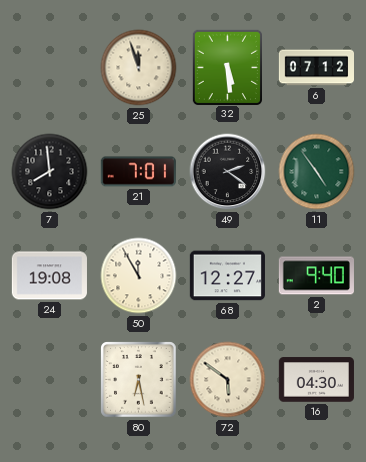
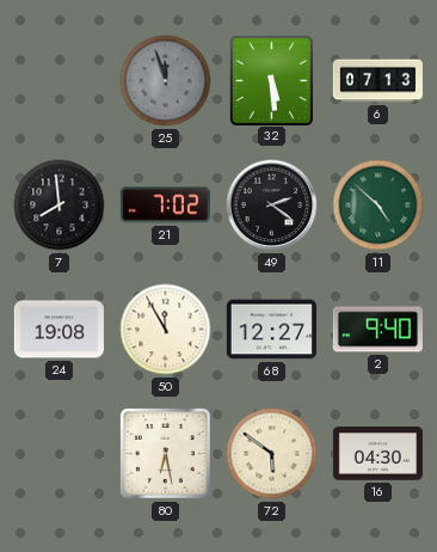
25 dial: cream -> grey
6: 07:12 -> 07:13
21: 7:01 -> 7:02
11: 4:54 -> 4:52
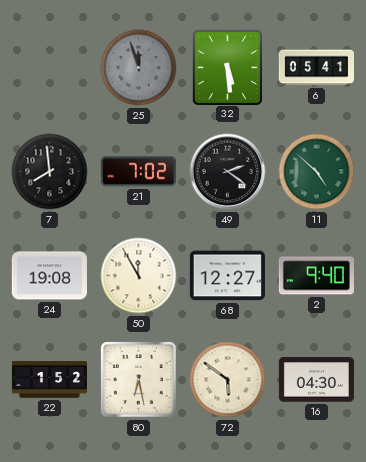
6: 07:13 -> 05:41
22: none -> 1:52
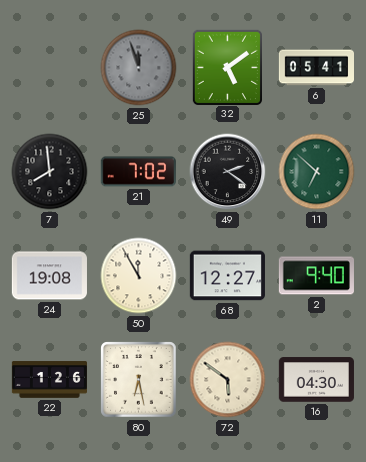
32: 5:29 -> 5:09
11: 4:52 -> 6:52
22: 1:52 -> 1:26
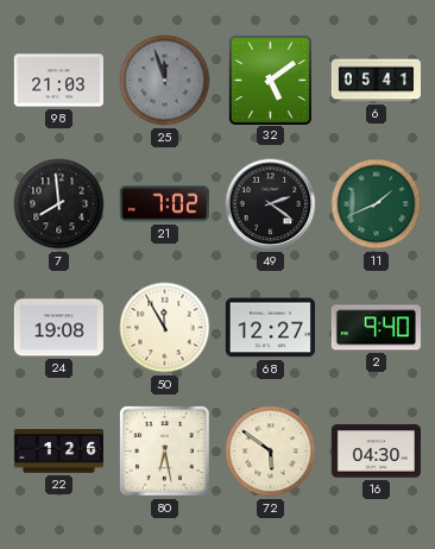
98: none -> 21:03
11: 6:52 -> 1:41
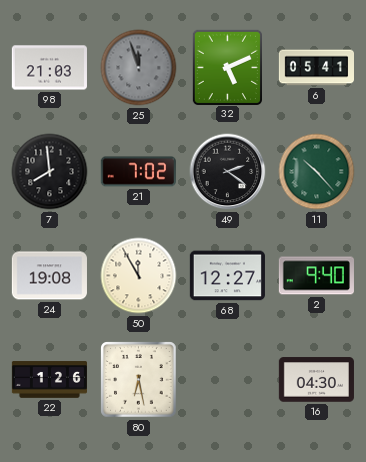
32: 5:09 -> 5:11
11: 1:41 -> 10:23
72: 5:51 -> none
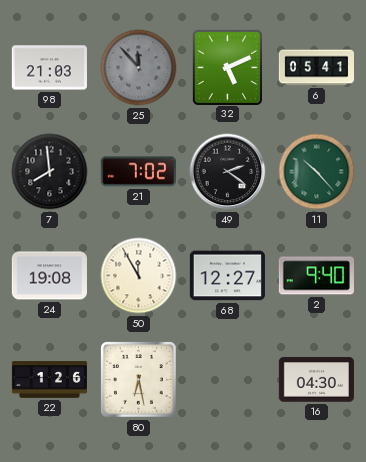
25: 11:57 -> 11:53
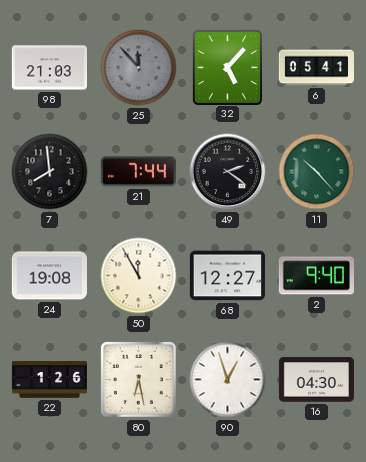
32: 5:11 -> 5:07
21: 7:02 -> 7:44
90: none -> 12:57
